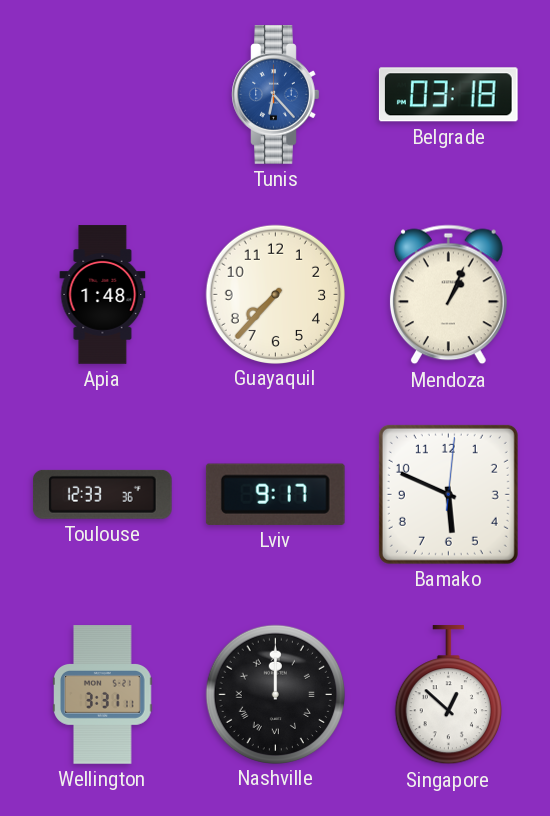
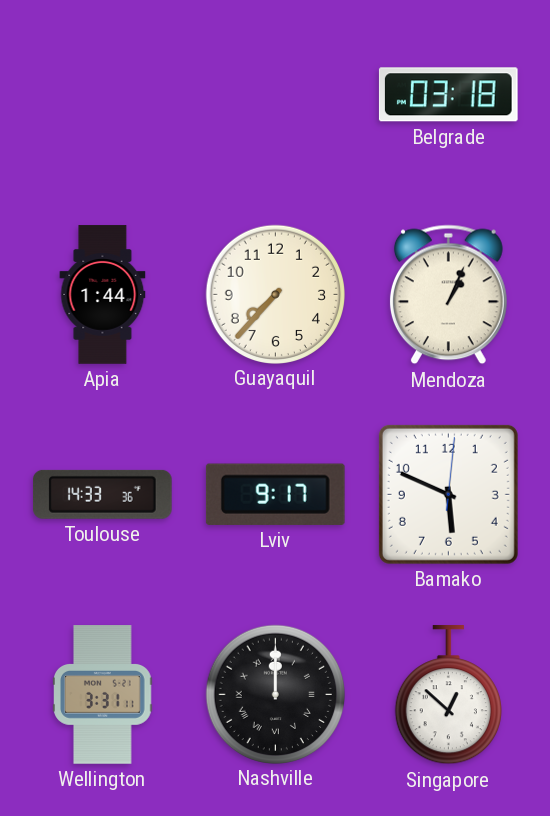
Tunis: 6:23 -> none
Apia: 1:48 -> 1:44
Toulouse: 12:33 -> 14:33
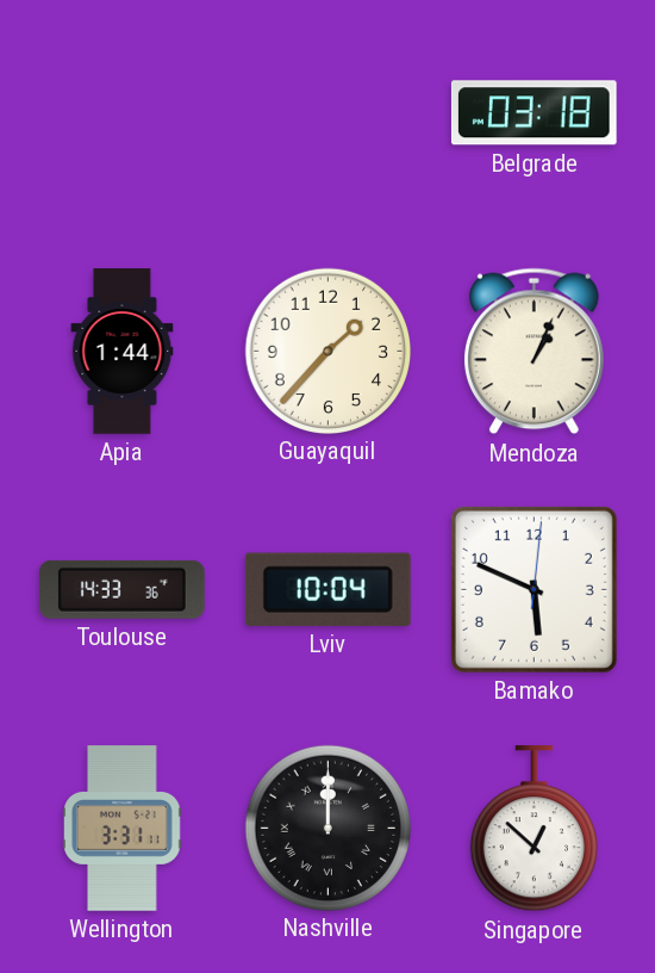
Guayaquil: 7:37 -> 1:37
Lviv: 9:17 -> 10:04
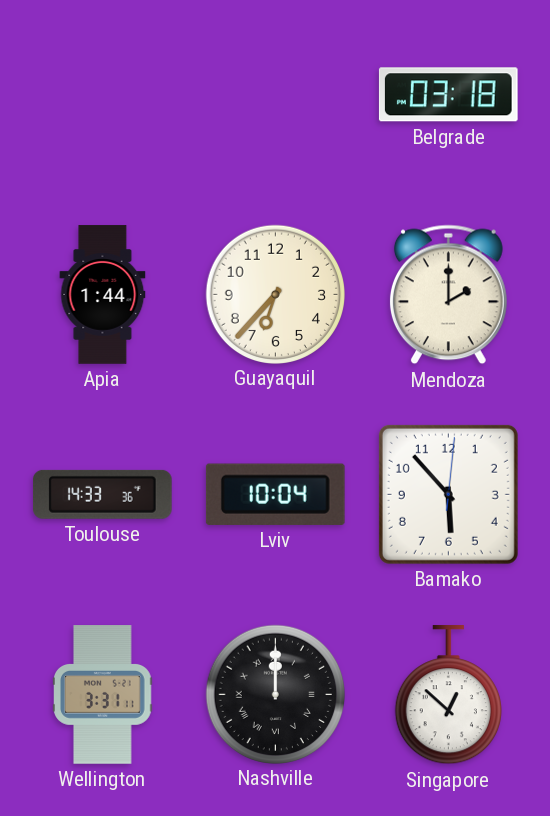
Guayaquil: 1:37 -> 6:37
Mendoza: 1:04 -> 2:00
Bamako: 5:49 -> 5:53
